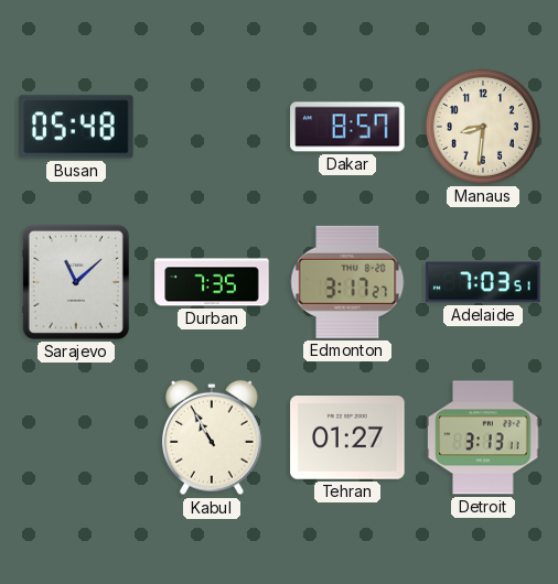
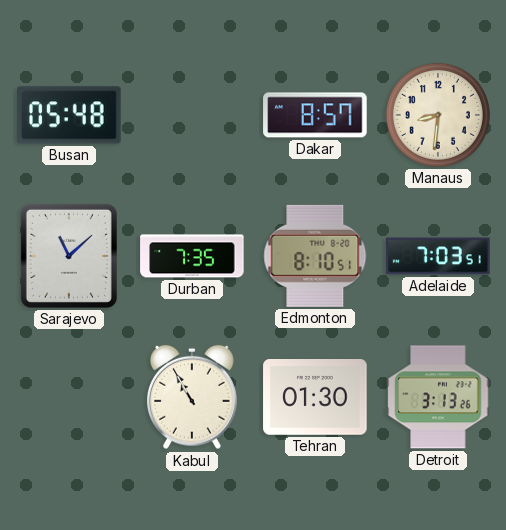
Edmonton: 3:17 -> 8:10
Tehran: 01:27 -> 01:30
Detroit: 3:13:11 -> 3:13:26
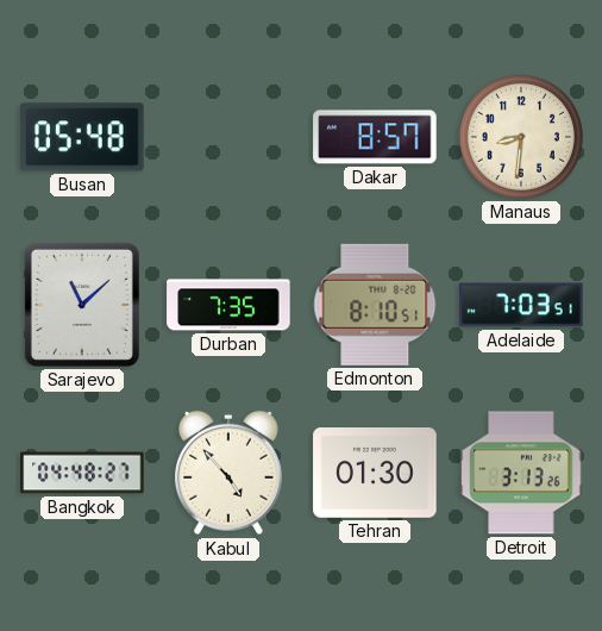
Bangkok: none -> 04:48
Kabul: 10:55 -> 4:53
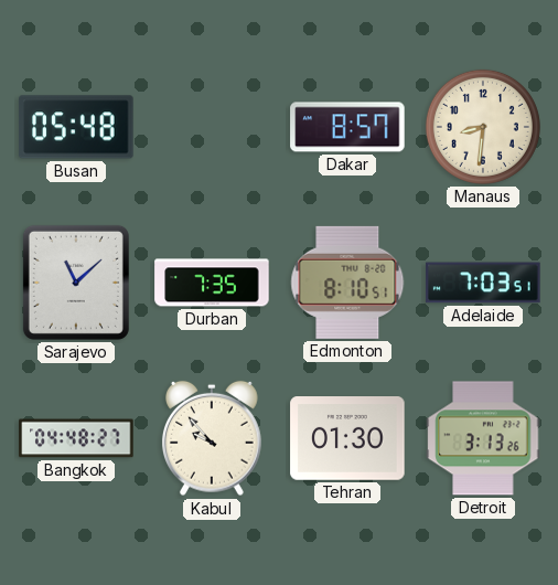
Kabul: 4:53 -> 9:53
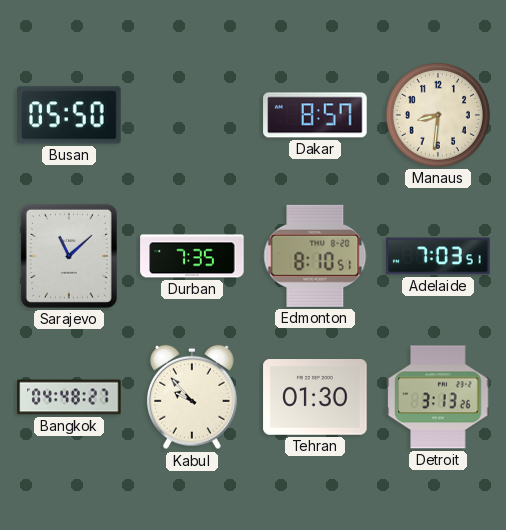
Busan: 05:48 -> 05:50
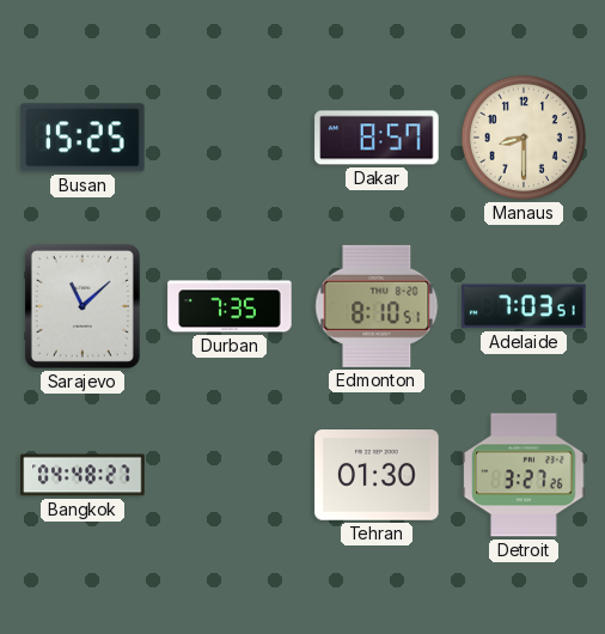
Busan: 05:50 -> 15:25
Manaus: 8:31 -> 8:30
Kabul: 9:53 -> none
Detroit: 3:13 -> 3:27
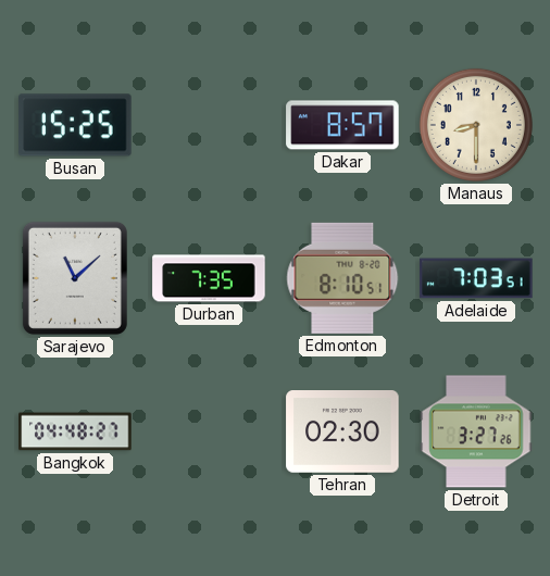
Tehran: 01:30 -> 02:30
